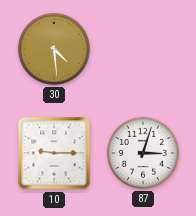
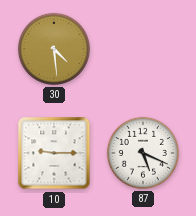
87: 3:03 -> 5:19
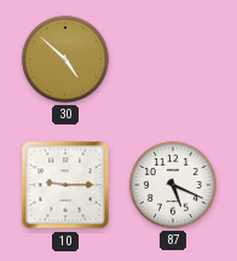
30: 4:29 -> 4:52
